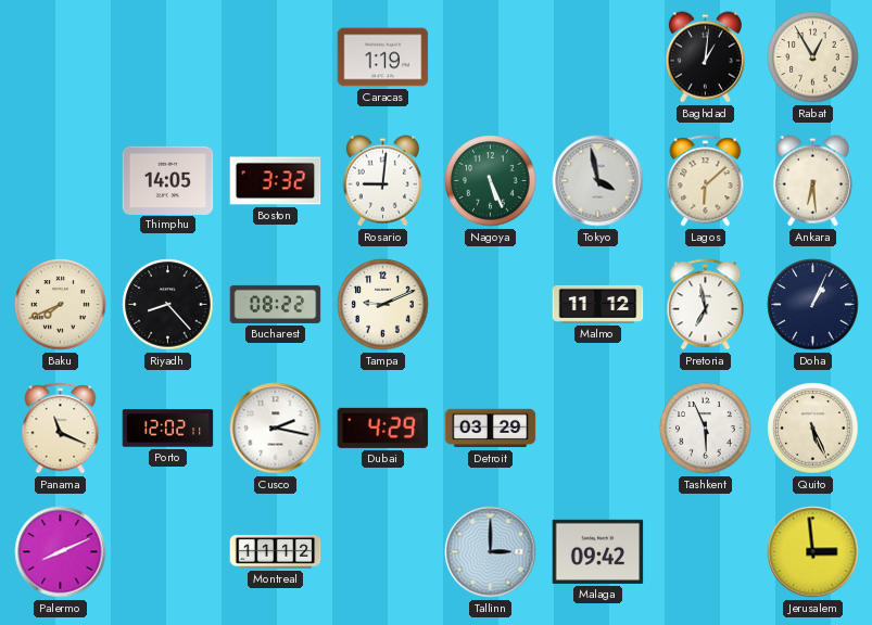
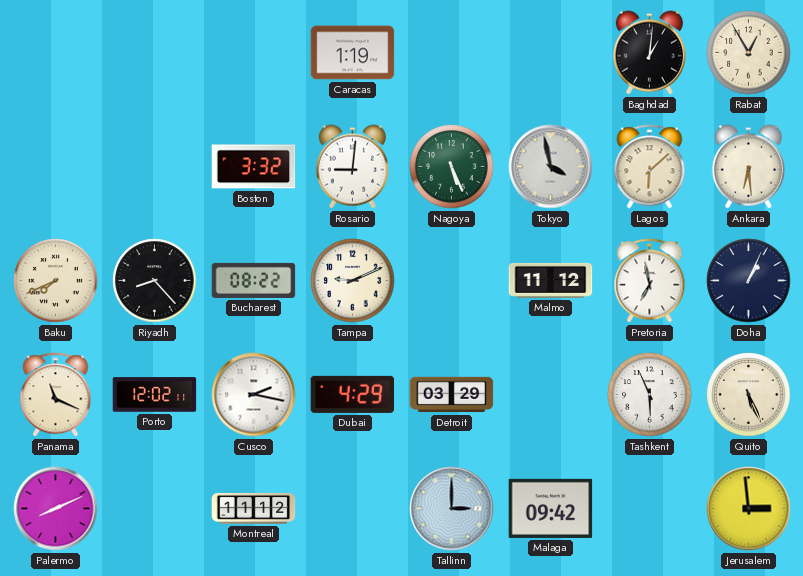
Thimphu: 14:05 -> none
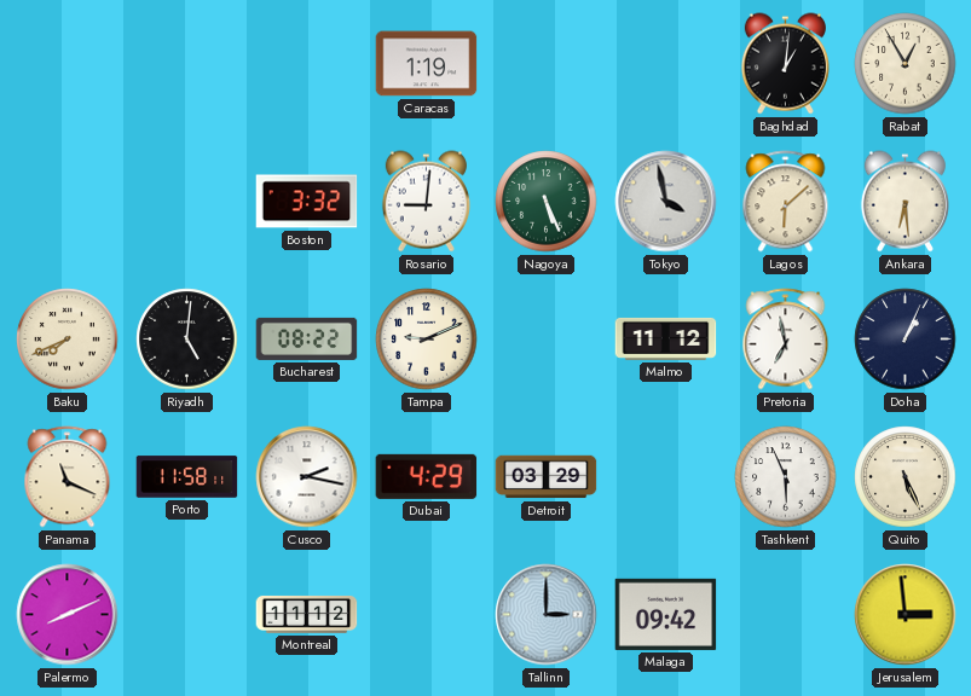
Riyadh: 8:23 -> 5:01
Porto: 12:02 -> 11:58
